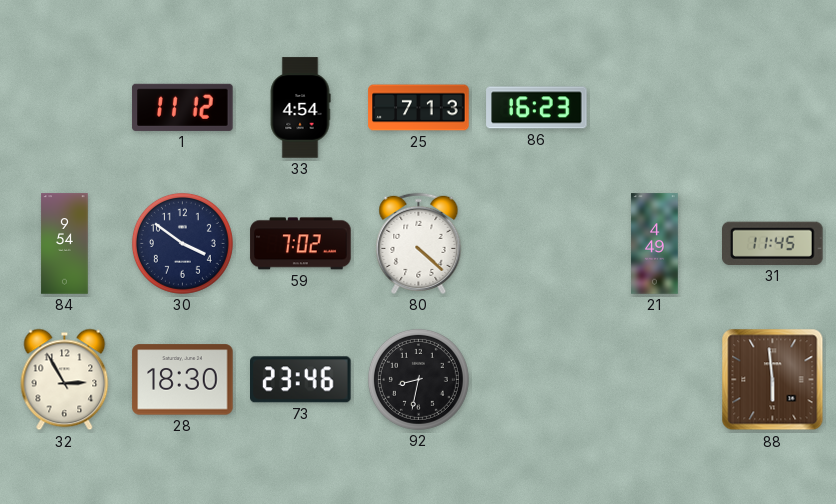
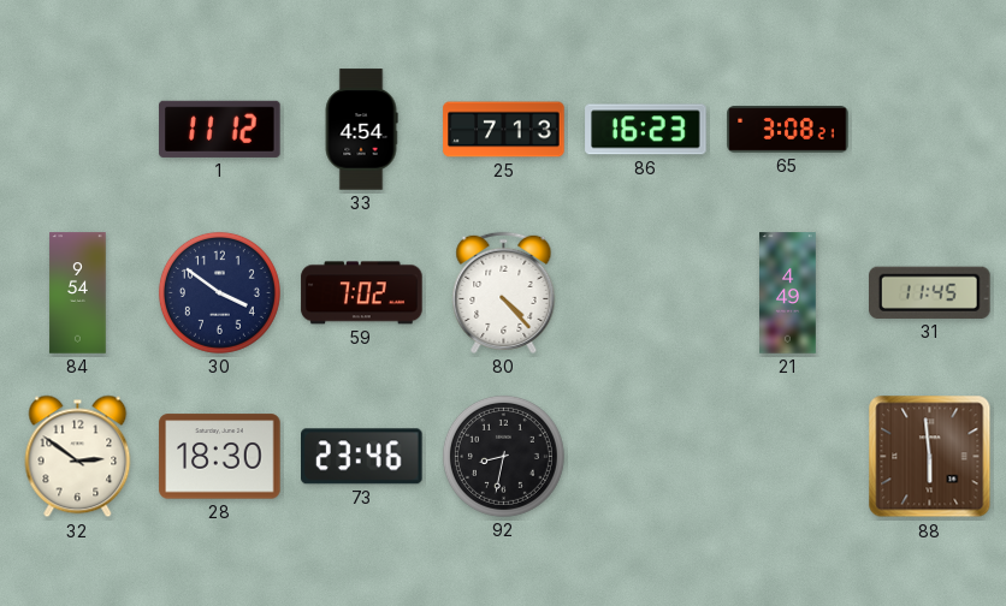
65: none -> 3:08
80: 4:22 -> 4:23
32: 2:55 -> 2:51
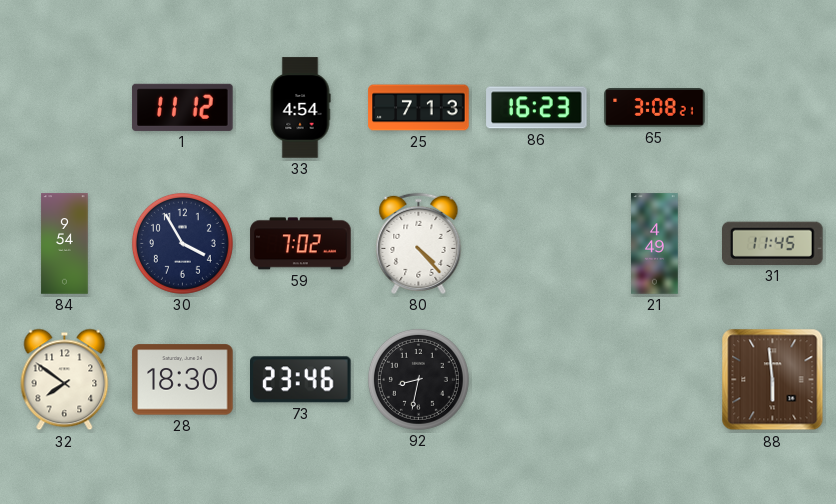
30: 3:51 -> 3:55
32: 2:51 -> 7:51
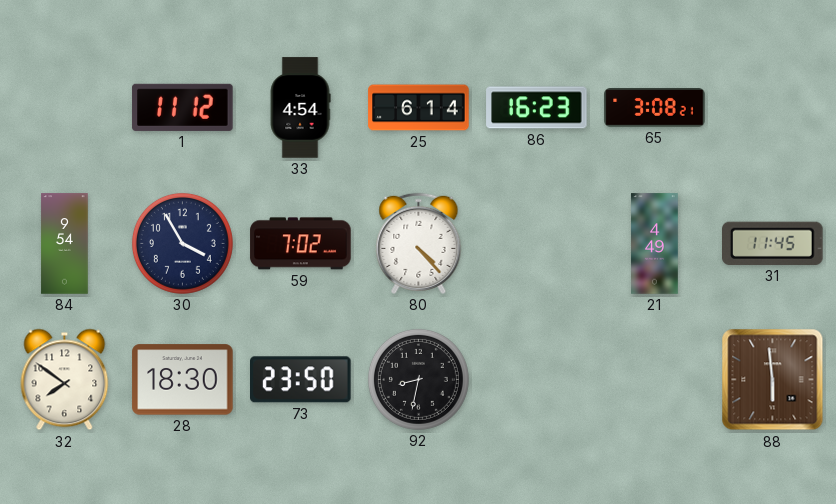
25: 7:13 -> 6:14
73: 23:46 -> 23:50
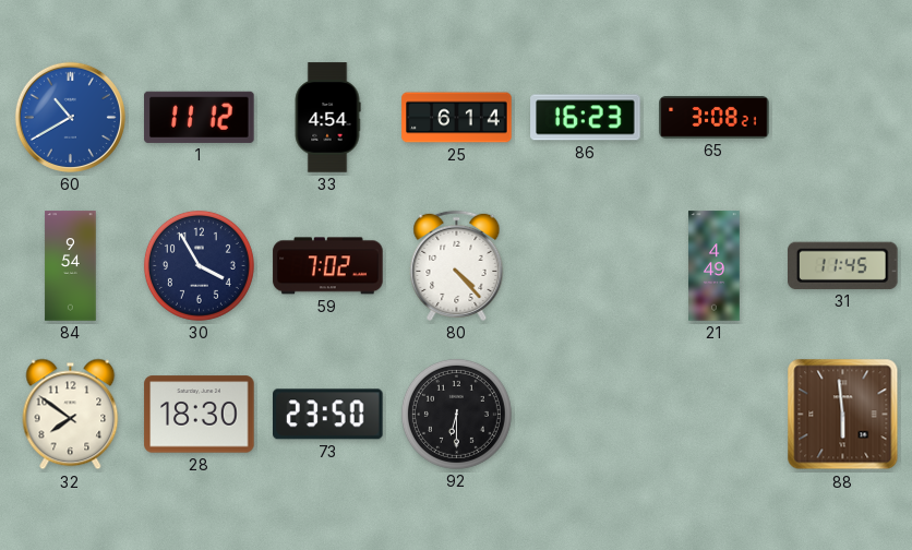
60: none -> 10:40
92: 8:32 -> 6:30
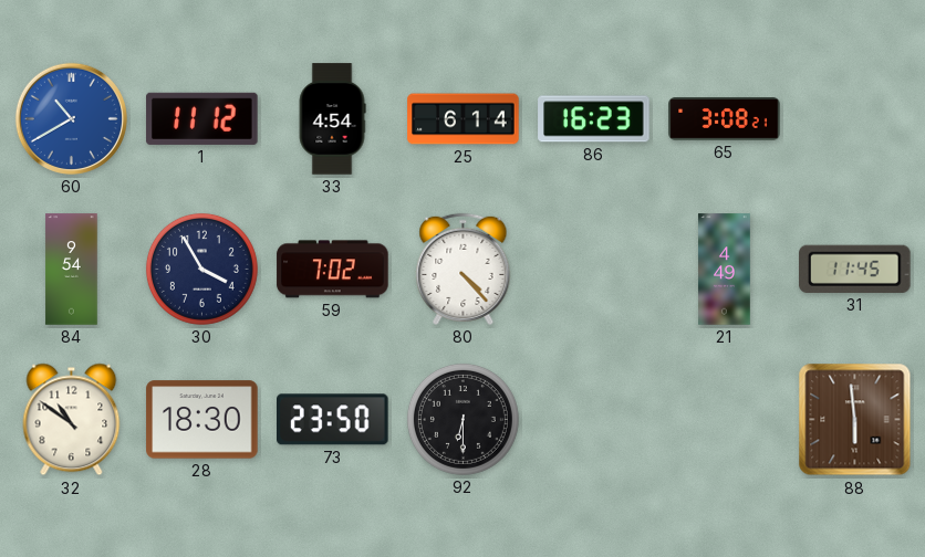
32: 7:51 -> 10:51
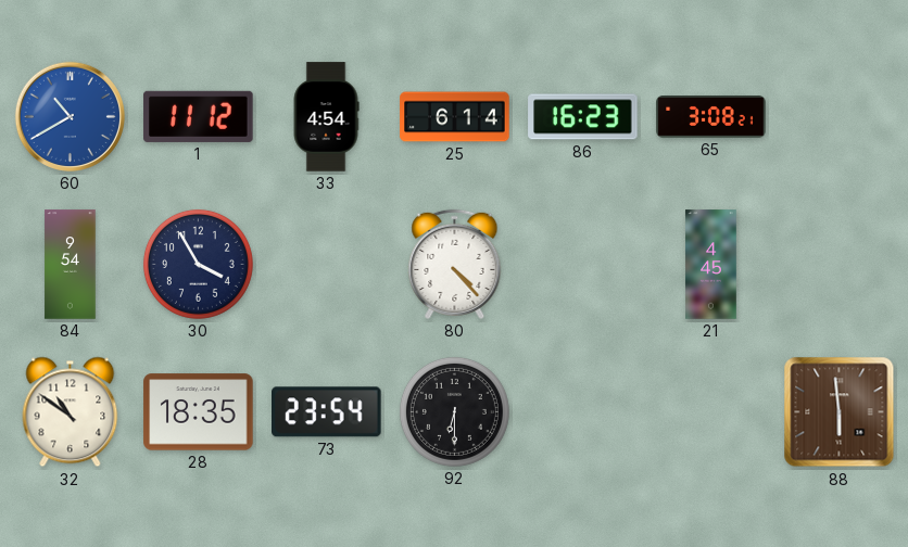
59: 7:02 -> none
21: 4:49 -> 4:45
31: 11:45 -> none
28: 18:30 -> 18:35
73: 23:50 -> 23:54
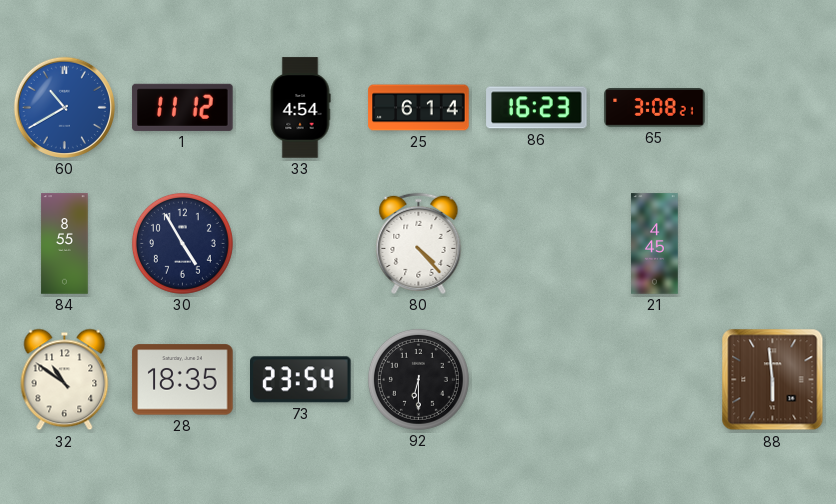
84: 9:54 -> 8:55
30: 3:55 -> 4:55
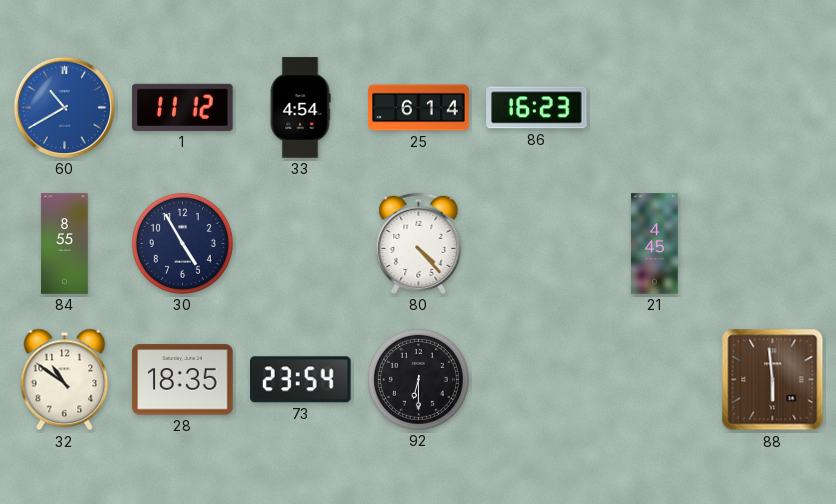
65: 3:08 -> none
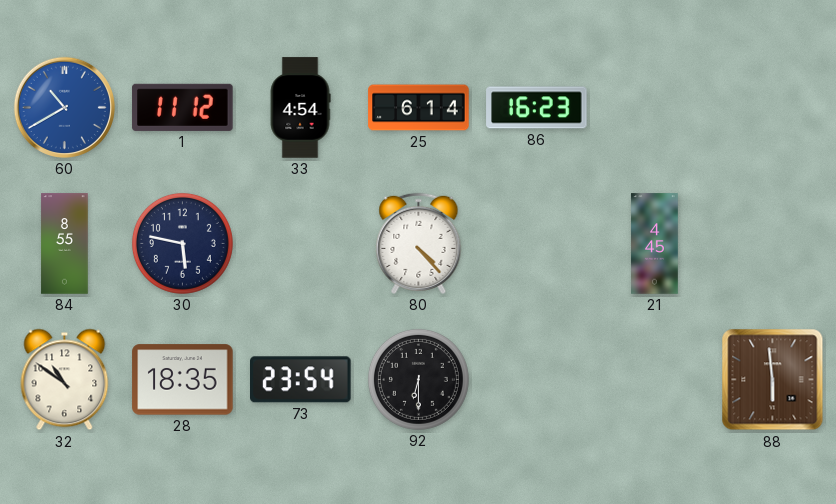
30: 4:55 -> 5:47
